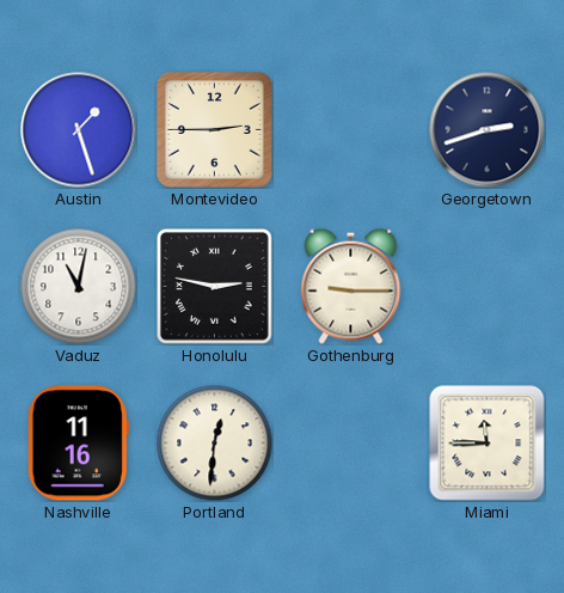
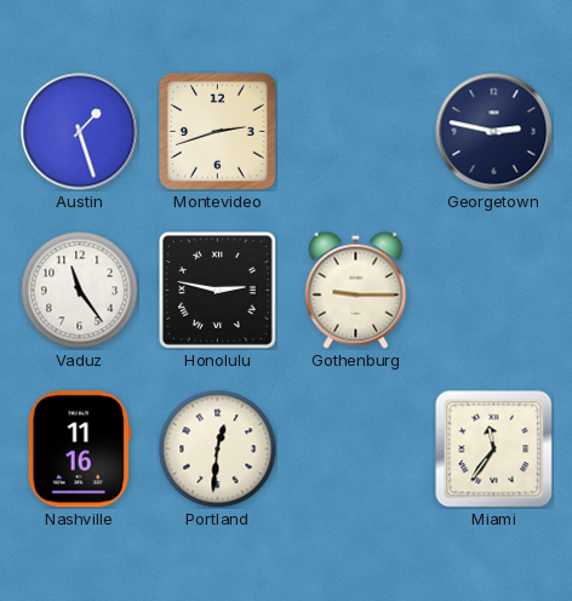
Montevideo: 2:45 -> 2:42
Georgetown: 2:42 -> 2:47
Vaduz: 11:02 -> 11:24
Miami: 11:45 -> 11:36
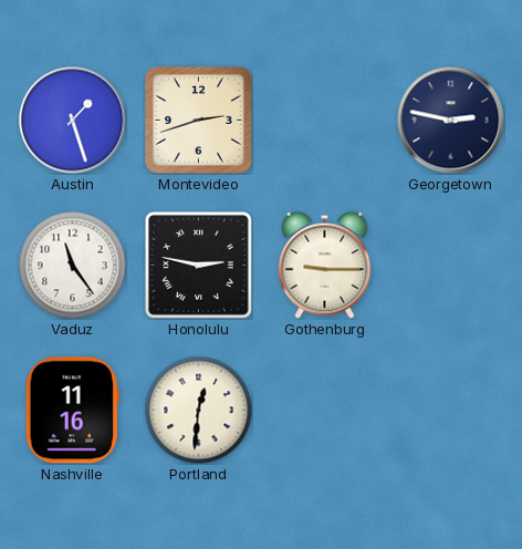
Miami: 11:36 -> none
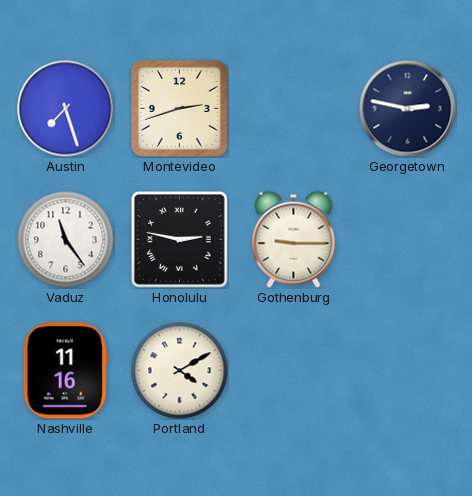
Austin: 1:27 -> 7:27
Portland: 12:31 -> 4:10
